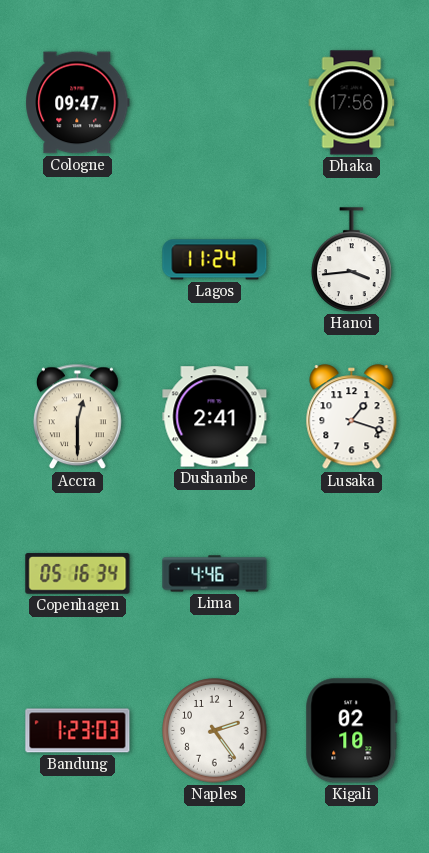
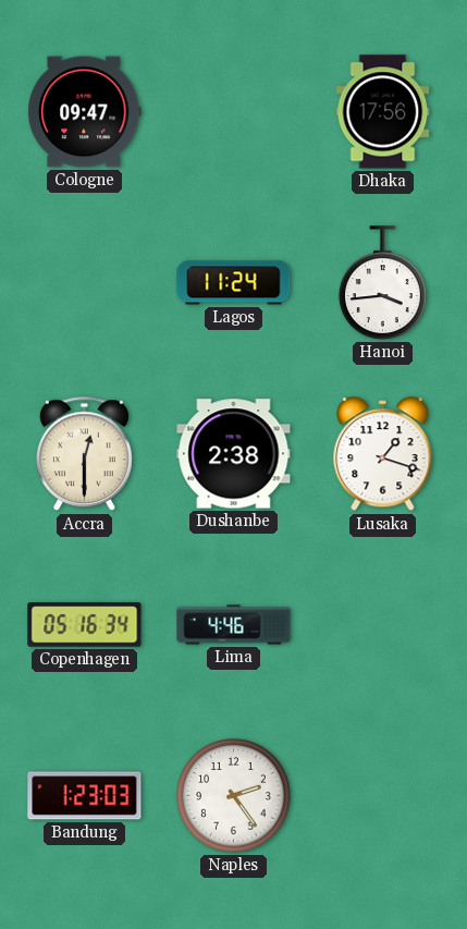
Dushanbe: 2:41 -> 2:38
Kigali: 02:10 -> none
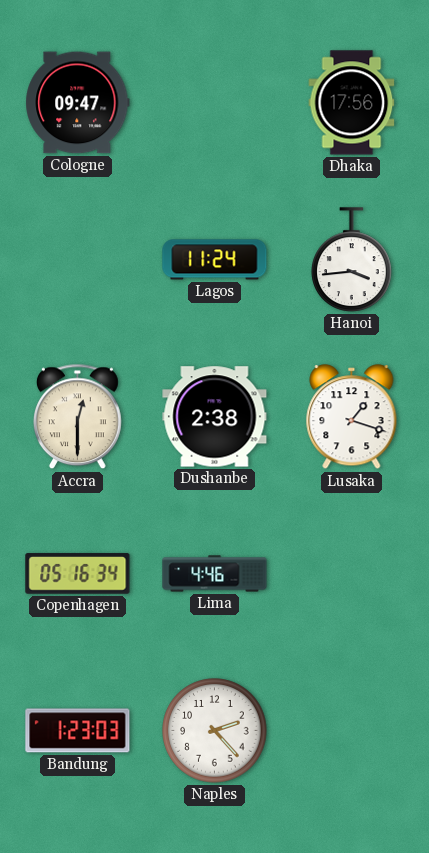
Naples: 2:24 -> 2:23
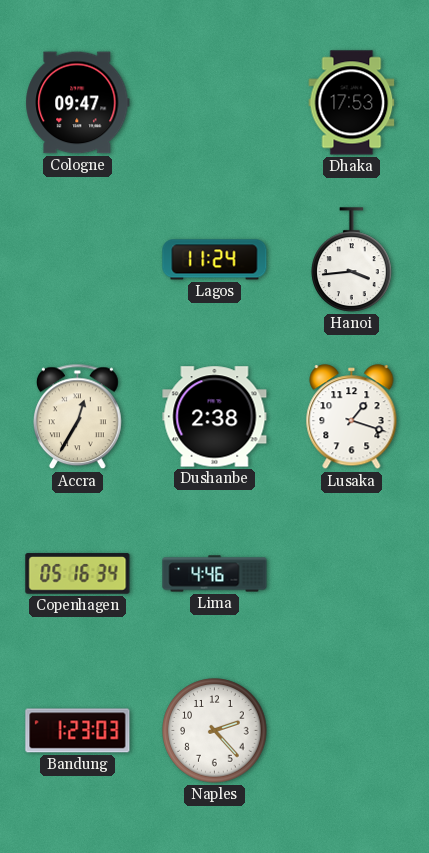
Dhaka: 17:56 -> 17:53
Accra: 12:30 -> 12:35
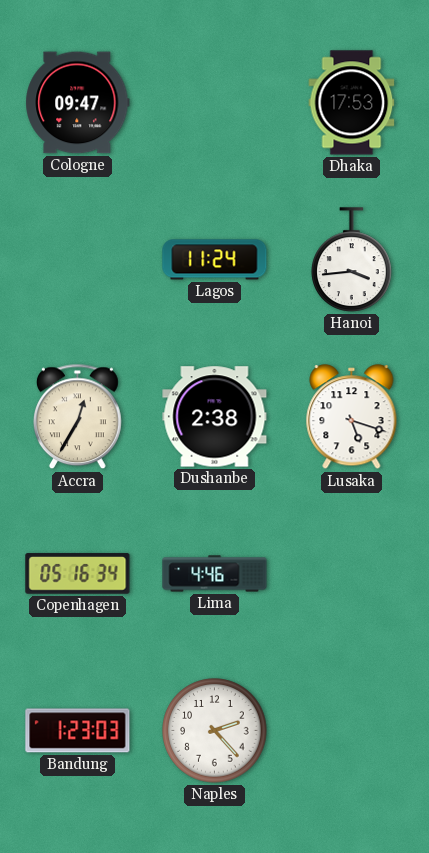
Lusaka: 1:18 -> 5:18
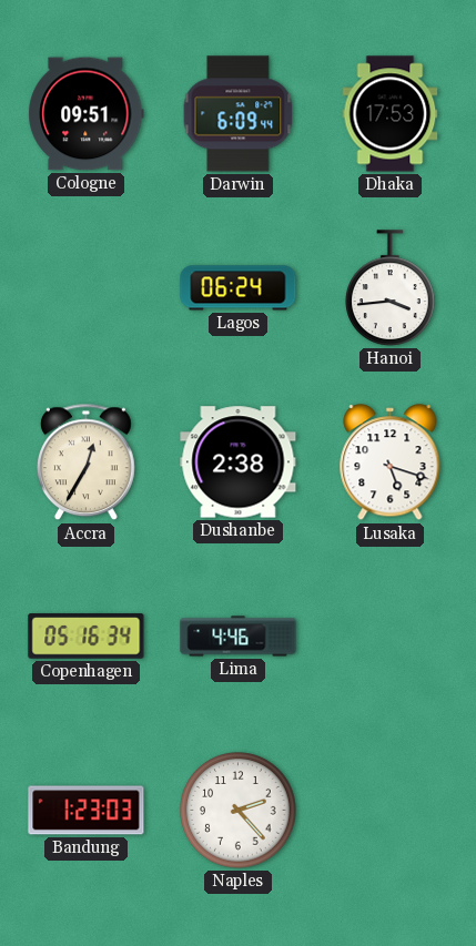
Cologne: 09:47 -> 09:51
Darwin: none -> 6:09
Lagos: 11:24 -> 06:24
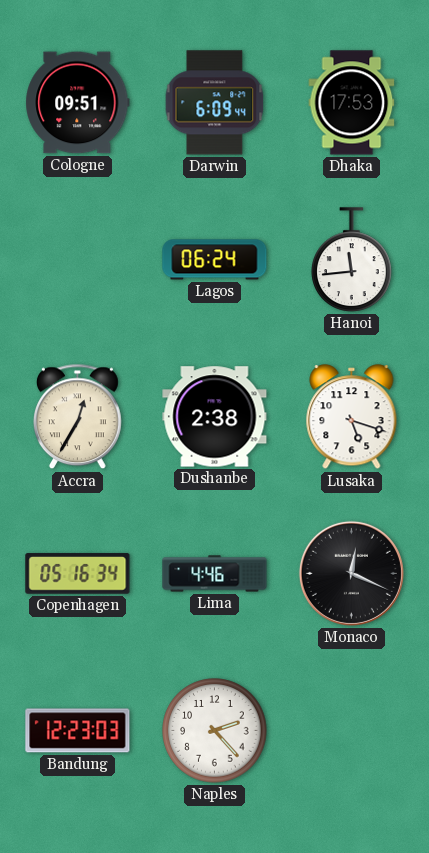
Hanoi: 3:44 -> 11:44
Monaco: none -> 12:19
Bandung: 1:23 -> 12:23
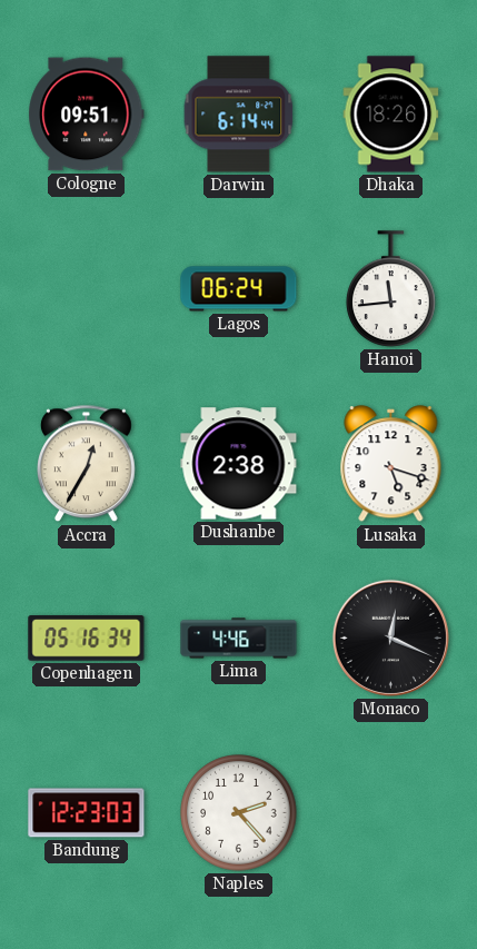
Darwin: 6:09 -> 6:14
Dhaka: 17:53 -> 18:26
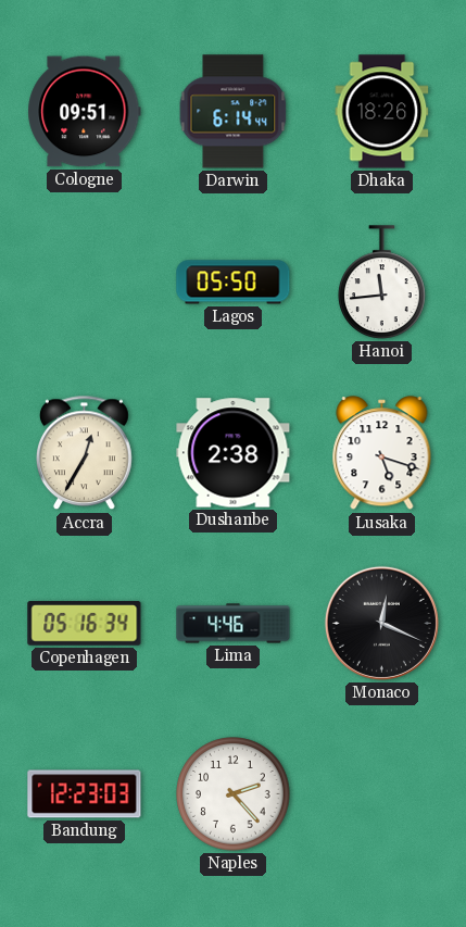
Lagos: 06:24 -> 05:50
